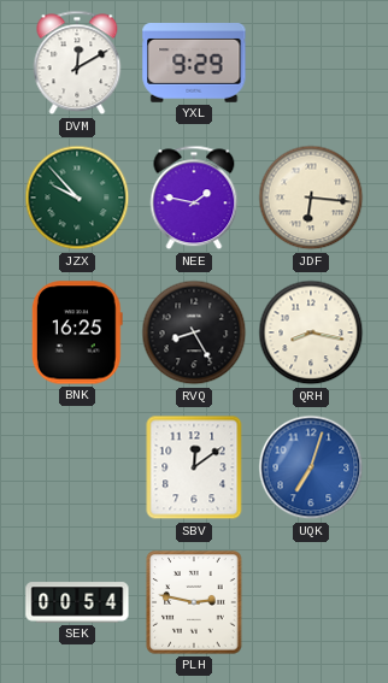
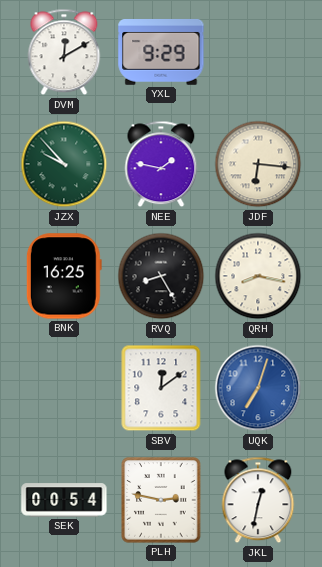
JKL: none -> 12:32
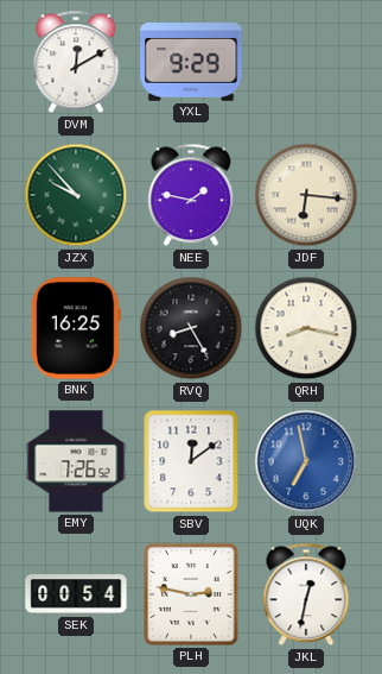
EMY: none -> 7:26
UQK: 7:03 -> 6:58
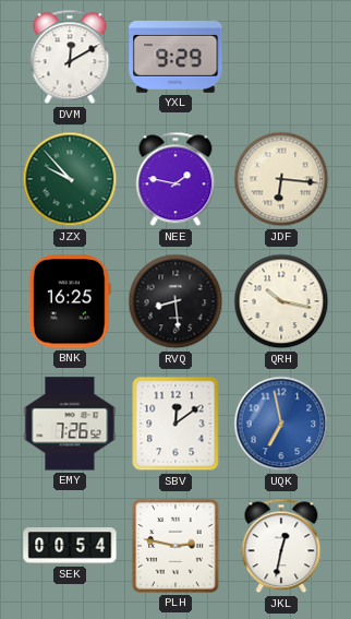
RVQ: 8:25 -> 8:29
QRH: 8:17 -> 10:17
